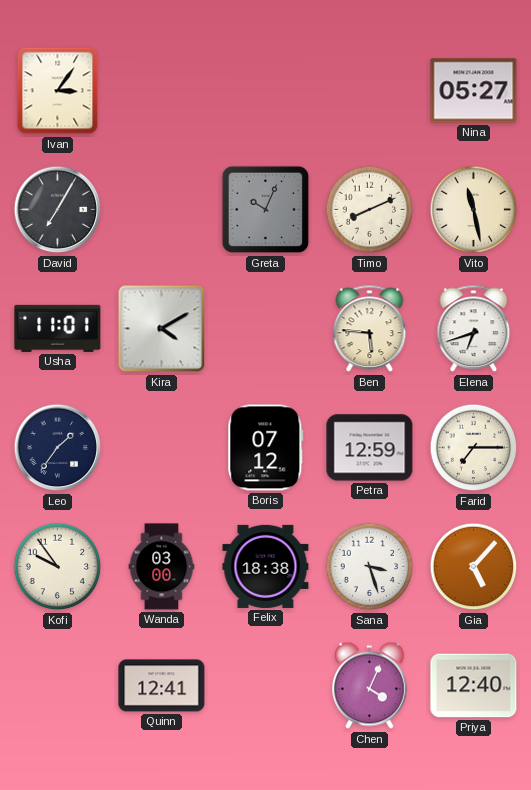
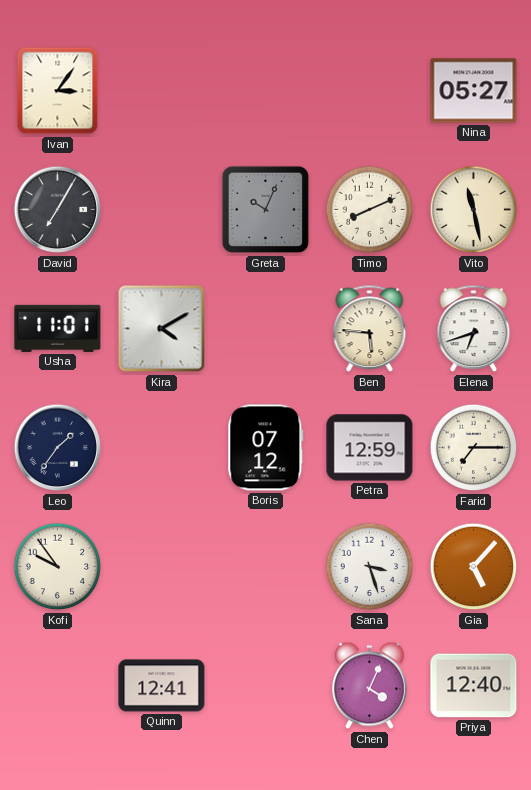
Wanda: 03:00 -> none
Felix: 18:38 -> none
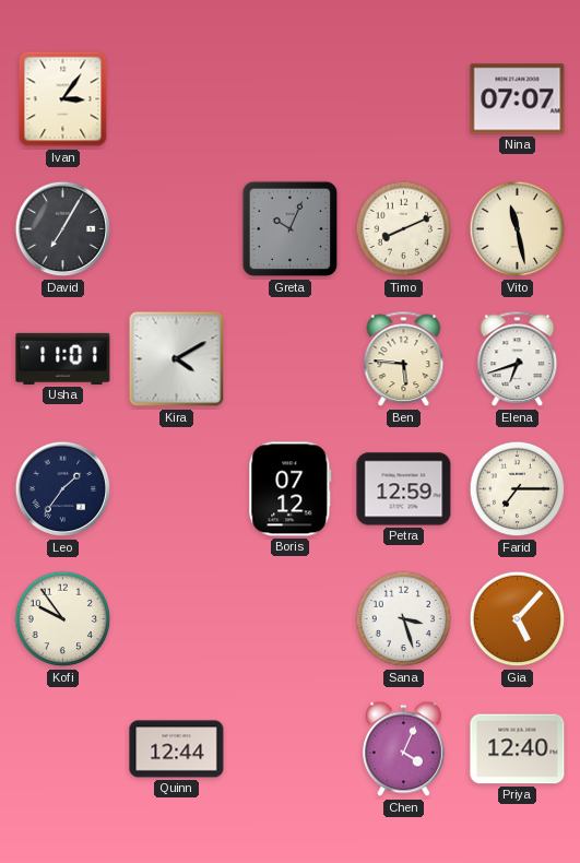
Nina: 05:27 -> 07:07
Quinn: 12:41 -> 12:44
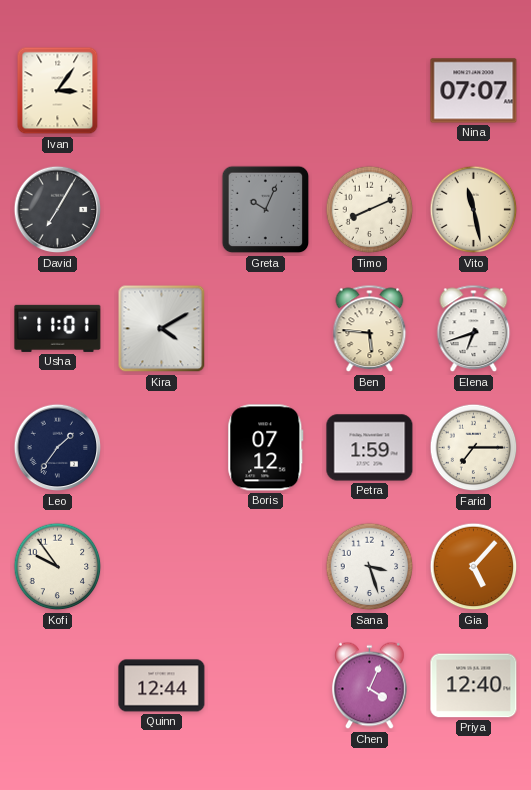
Petra: 12:59 -> 1:59
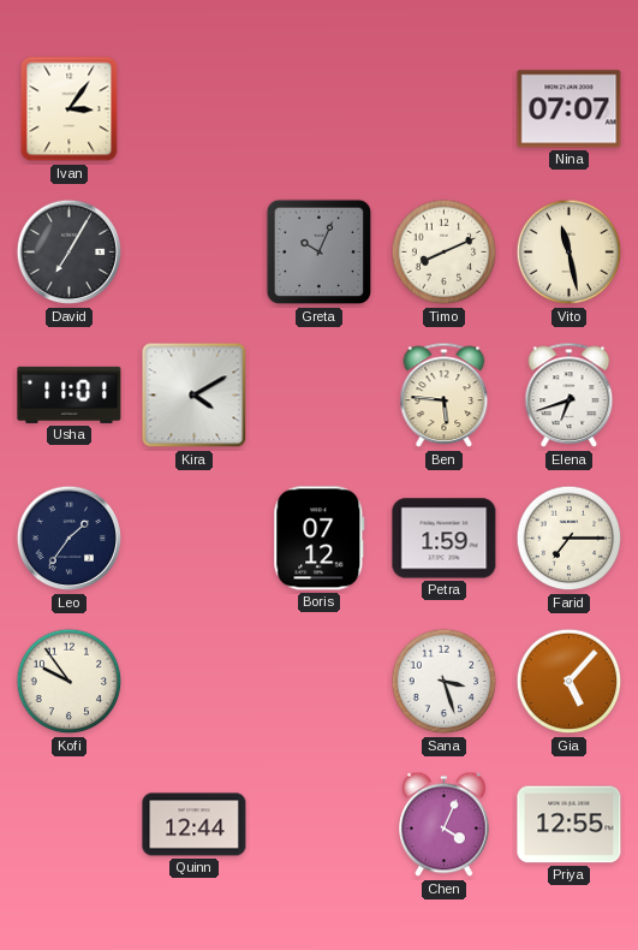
Priya: 12:40 -> 12:55
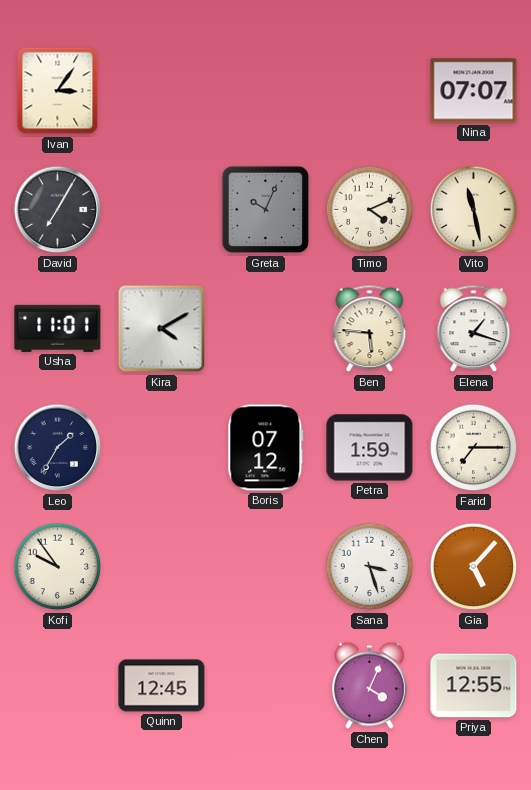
Timo: 8:11 -> 4:11
Elena: 6:42 -> 1:18
Leo: 1:36 -> 1:35
Quinn: 12:44 -> 12:45
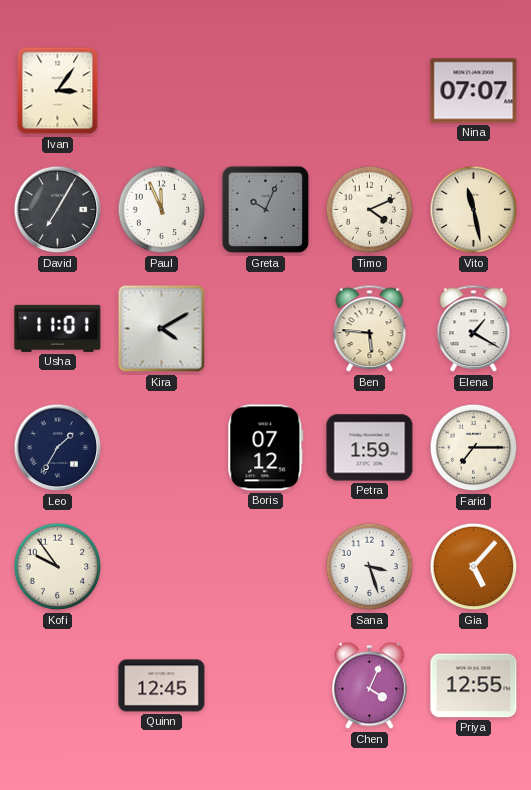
Paul: none -> 11:56
Elena: 1:18 -> 1:20
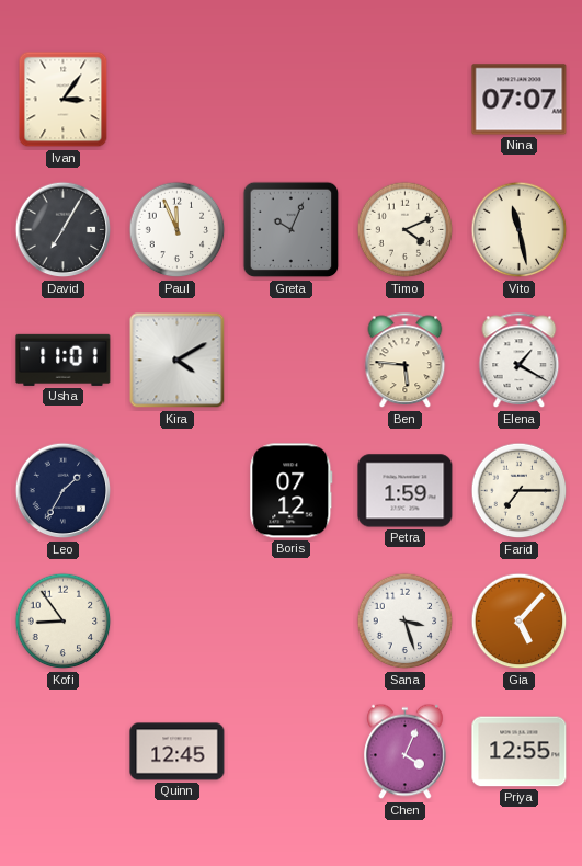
Kofi: 9:54 -> 8:54
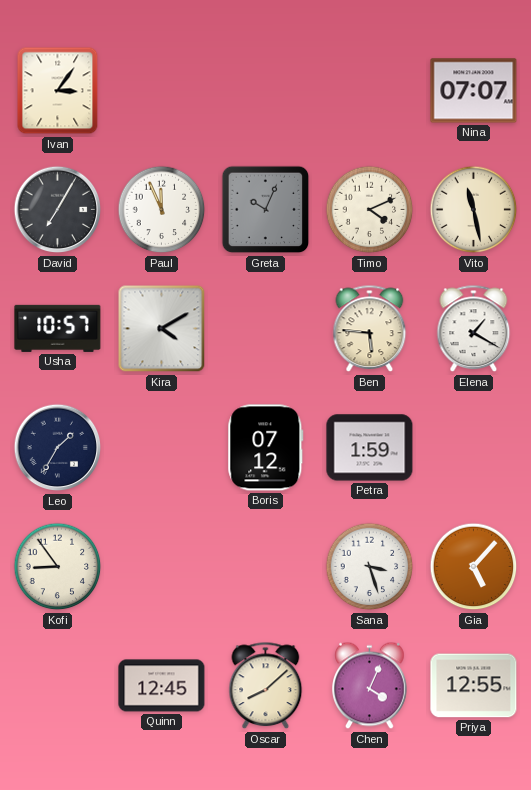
Usha: 11:01 -> 10:57
Farid: 7:15 -> none
Oscar: none -> 8:08
